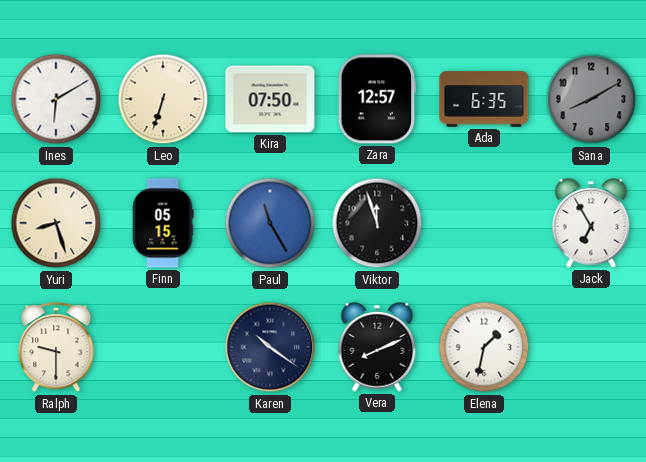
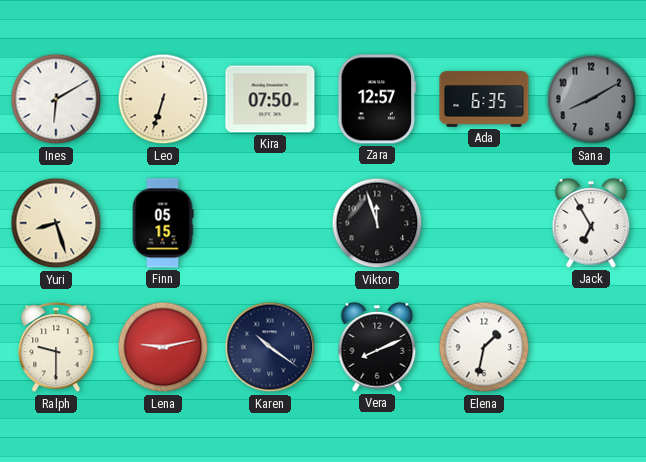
Paul: 11:25 -> none
Lena: none -> 9:13
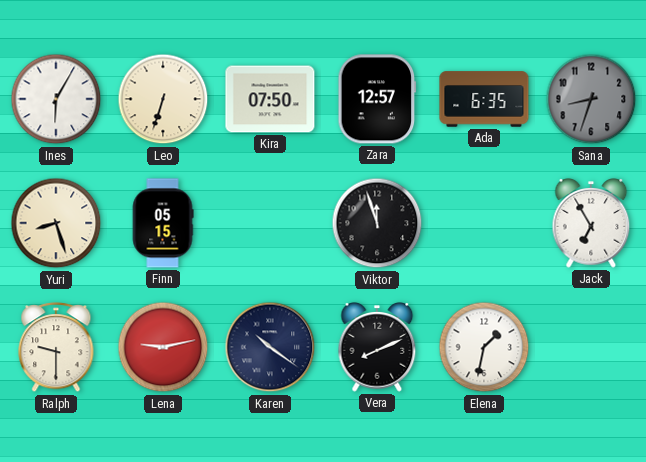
Ines: 6:10 -> 6:05
Sana: 8:10 -> 8:33
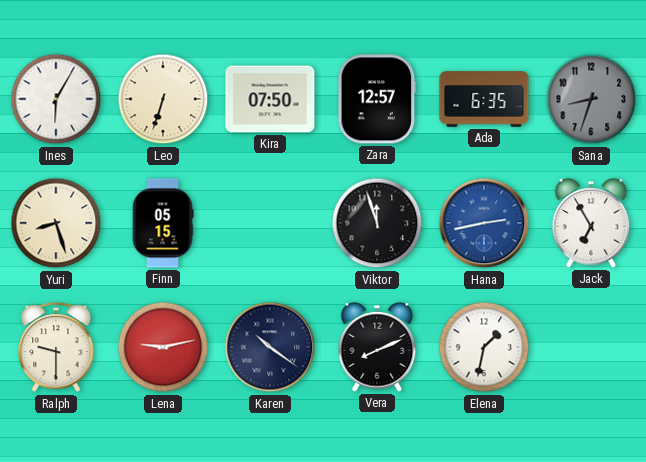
Hana: none -> 2:43
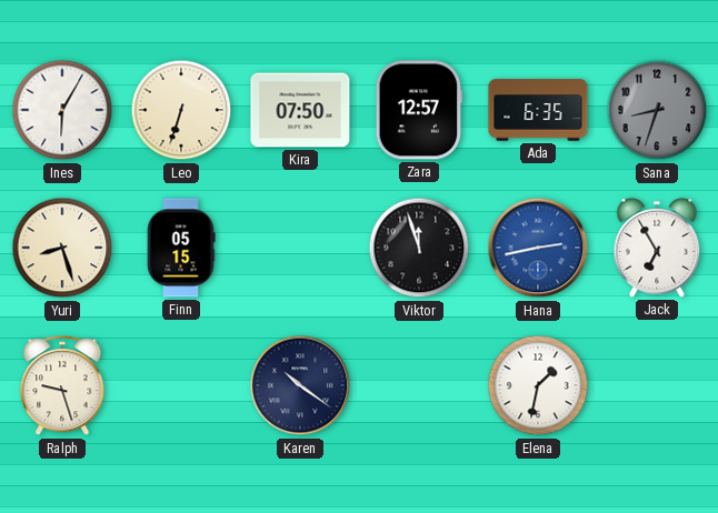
Ralph: 9:30 -> 9:27
Lena: 9:13 -> none
Vera: 8:11 -> none
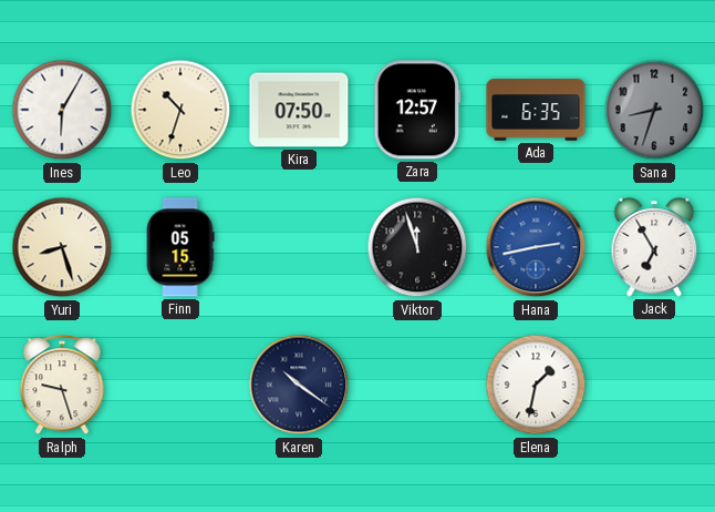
Leo: 6:33 -> 10:33
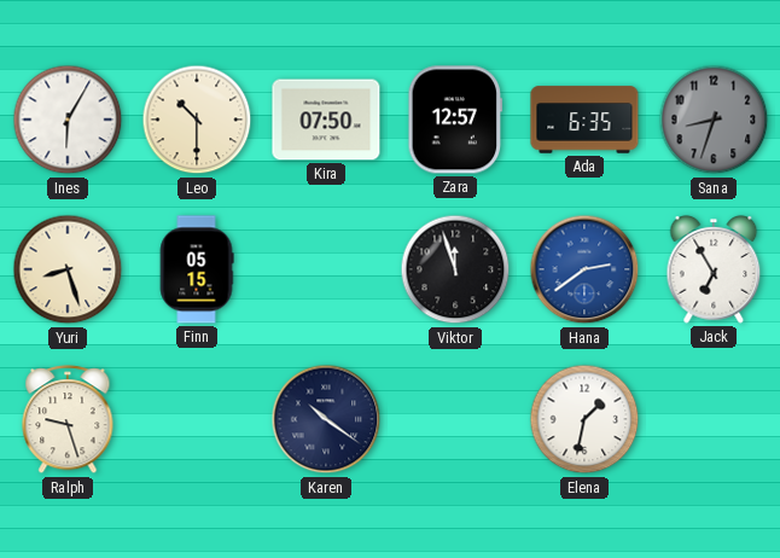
Leo: 10:33 -> 10:30
Hana: 2:43 -> 2:39
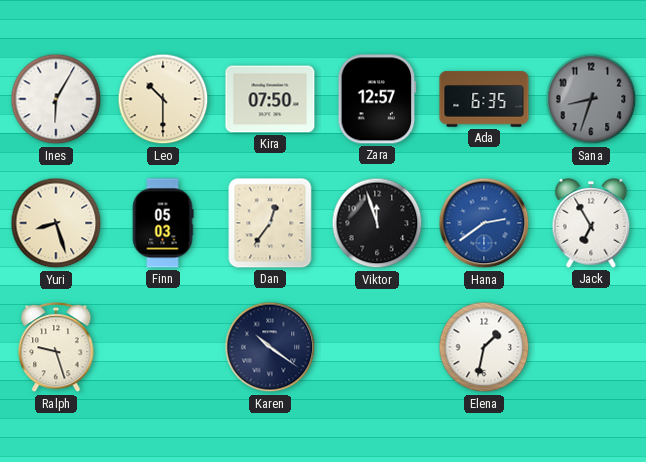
Finn: 05:15 -> 05:03
Dan: none -> 12:36
